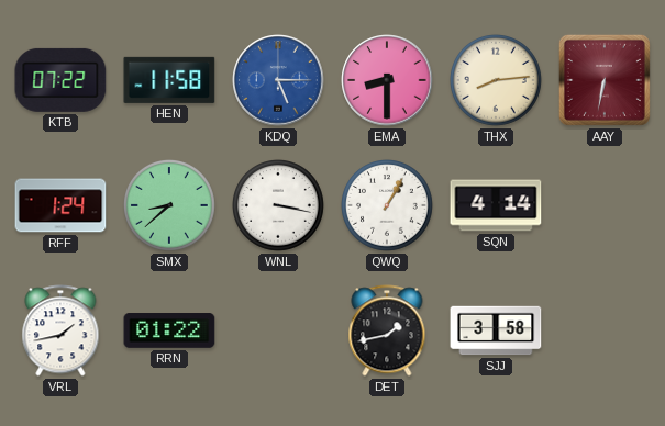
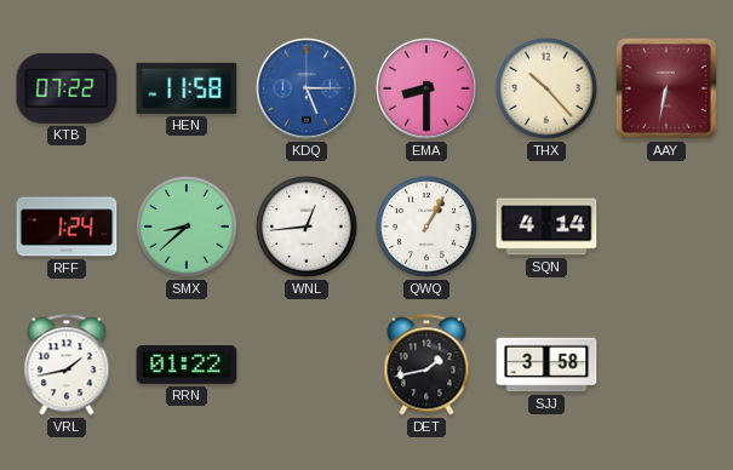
THX: 8:14 -> 10:23
WNL: 3:17 -> 12:44
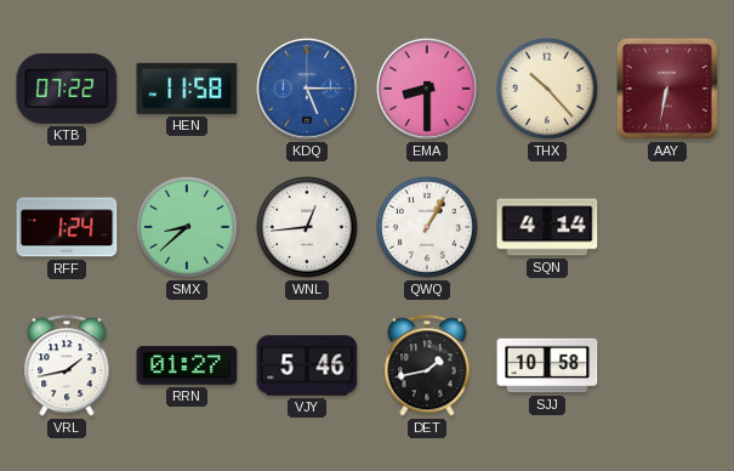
RRN: 01:22 -> 01:27
VJY: none -> 5:46
SJJ: 3:58 -> 10:58
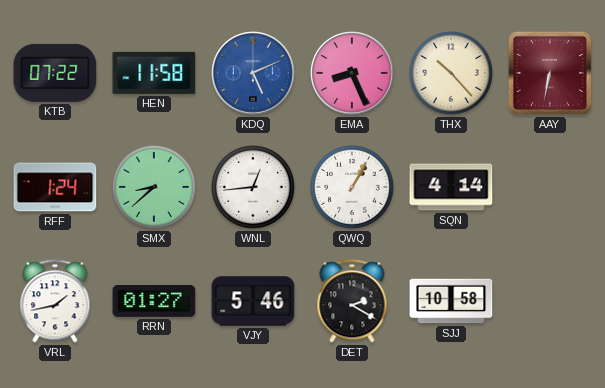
KDQ: 5:15 -> 5:11
EMA: 8:30 -> 8:26
DET: 1:43 -> 2:20
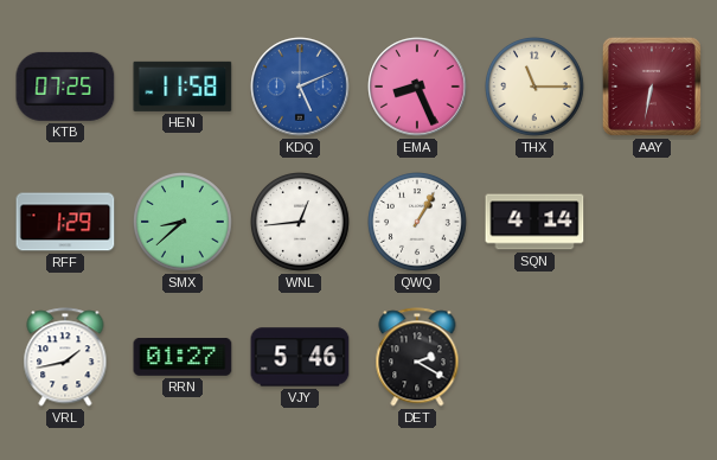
KTB: 07:22 -> 07:25
THX: 10:23 -> 11:15
RFF: 1:24 -> 1:29
SJJ: 10:58 -> none
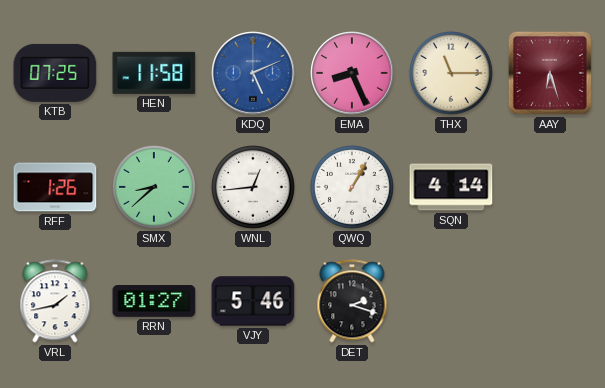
AAY: 6:32 -> 6:27
RFF: 1:29 -> 1:26
DET: 2:20 -> 2:18
